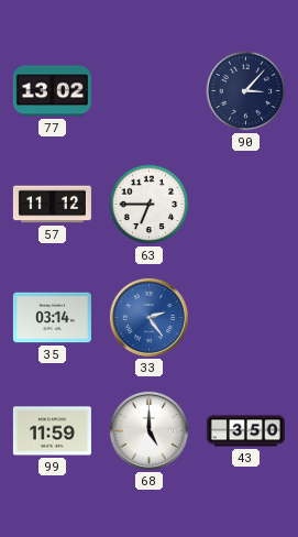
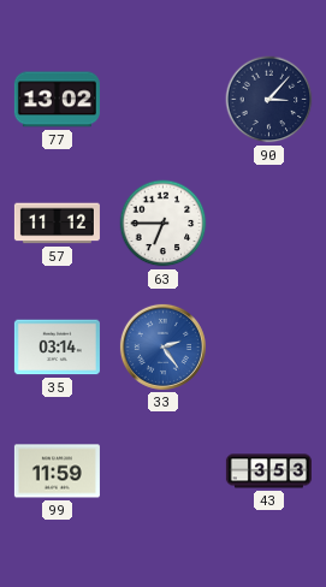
68: 5:00 -> none
43: 3:50 -> 3:53
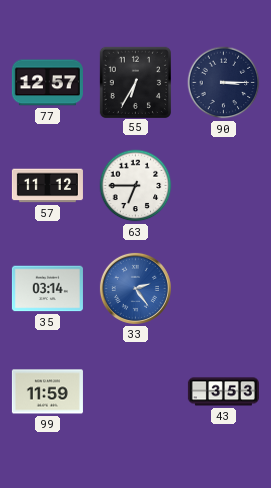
77: 13:02 -> 12:57
55: none -> 6:35
90: 3:07 -> 3:15
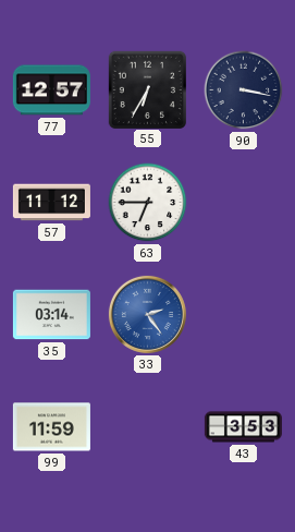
90: 3:15 -> 3:17
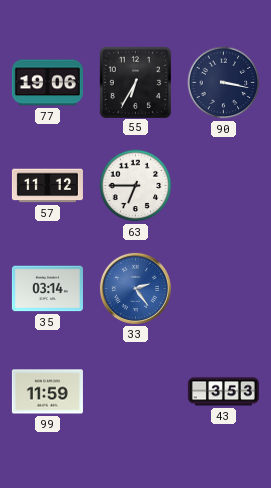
77: 12:57 -> 19:06
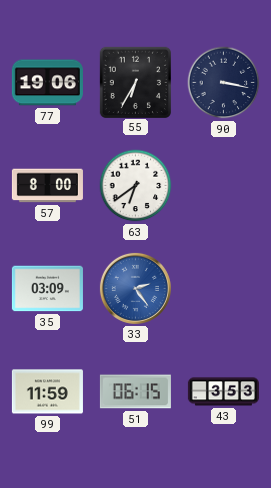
57: 11:12 -> 8:00
63: 6:45 -> 6:39
35: 03:14 -> 03:09
51: none -> 06:15
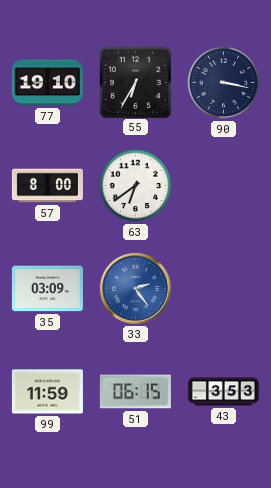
77: 19:06 -> 19:10
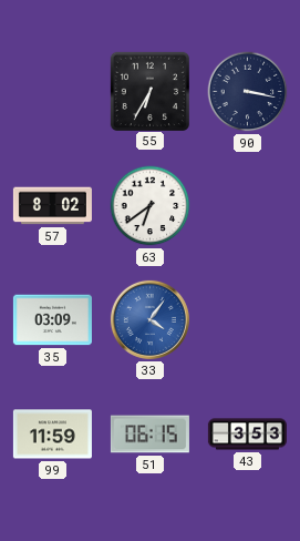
77: 19:10 -> none
57: 8:00 -> 8:02
33: 2:24 -> 4:06
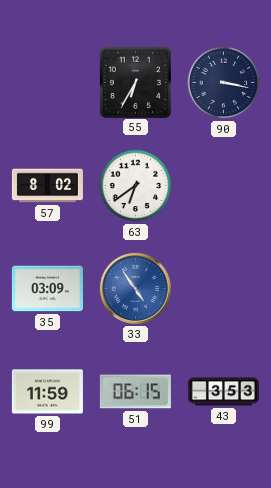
33: 4:06 -> 4:54
